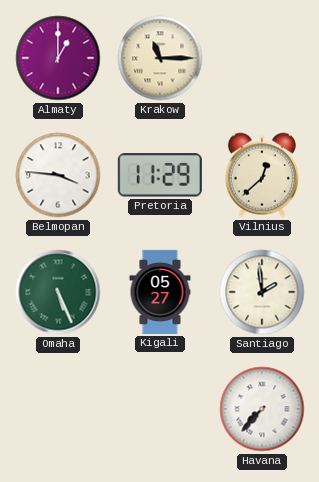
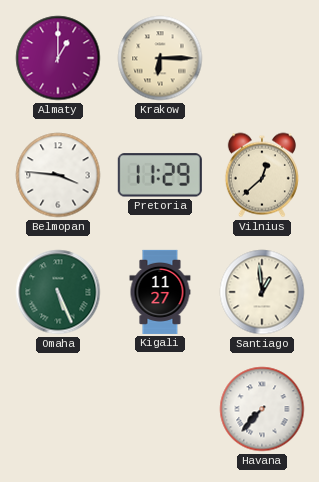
Krakow: 11:15 -> 6:15
Kigali: 05:27 -> 11:27
Santiago: 1:59 -> 12:59
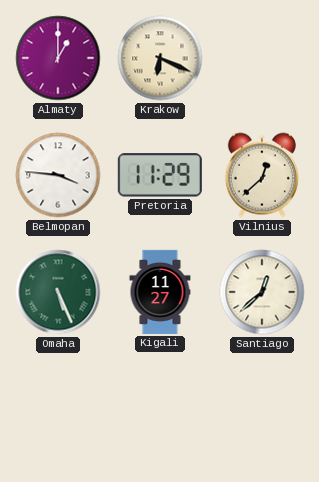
Krakow: 6:15 -> 6:19
Santiago: 12:59 -> 12:38
Havana: 7:37 -> none
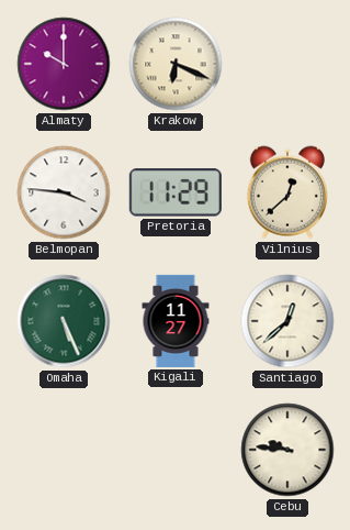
Almaty: 1:00 -> 10:00
Cebu: none -> 9:46
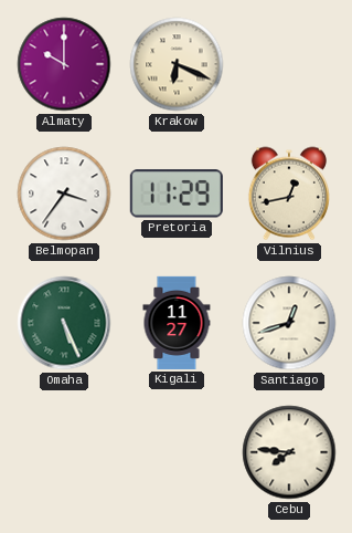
Belmopan: 3:46 -> 3:36
Vilnius: 12:38 -> 12:43
Santiago: 12:38 -> 12:42
Cebu: 9:46 -> 7:46
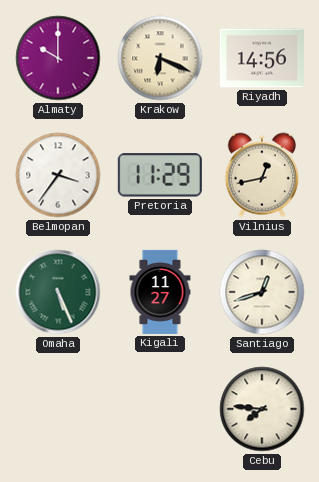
Riyadh: none -> 14:56
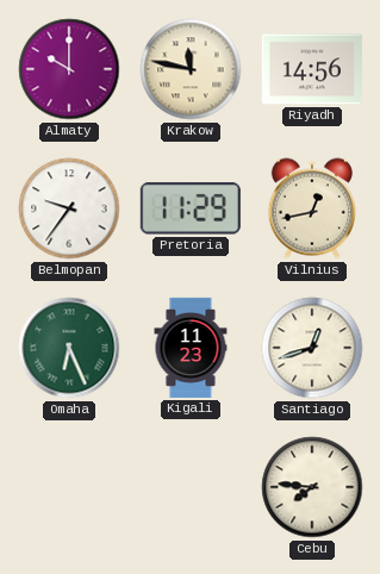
Krakow: 6:19 -> 11:47
Belmopan: 3:36 -> 9:36
Omaha: 5:26 -> 6:26
Kigali: 11:27 -> 11:23
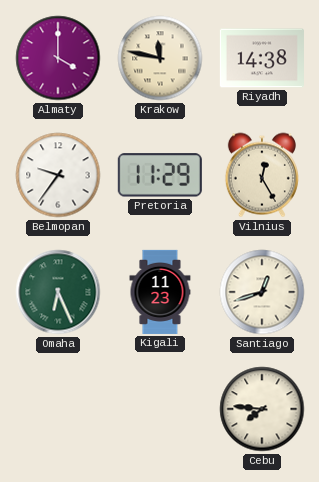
Almaty: 10:00 -> 4:00
Riyadh: 14:56 -> 14:38
Vilnius: 12:43 -> 12:25
